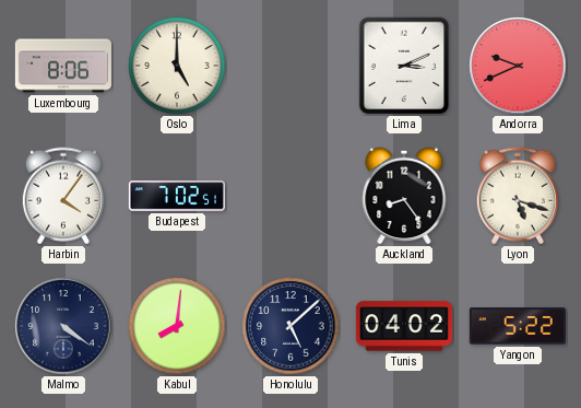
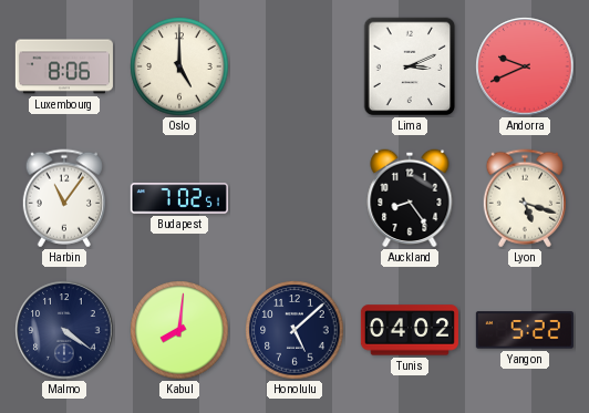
Harbin: 4:06 -> 11:06
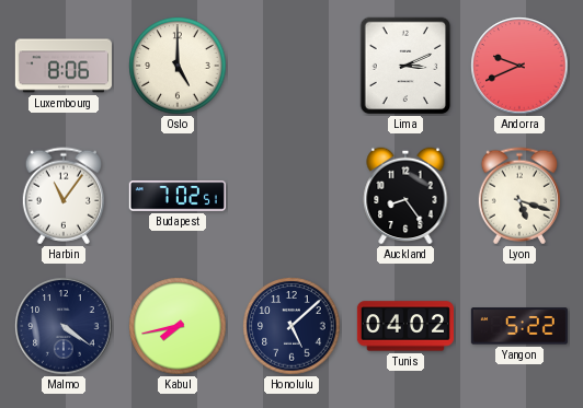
Kabul: 8:01 -> 7:43
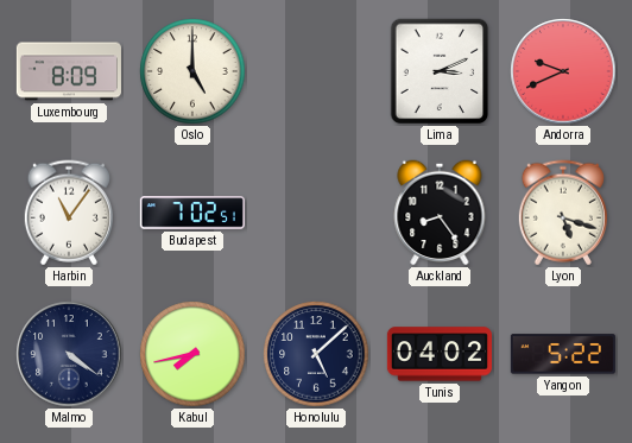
Luxembourg: 8:06 -> 8:09
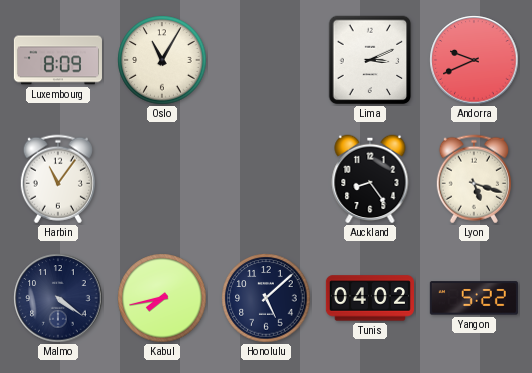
Oslo: 5:00 -> 11:05
Budapest: 7:02 -> none
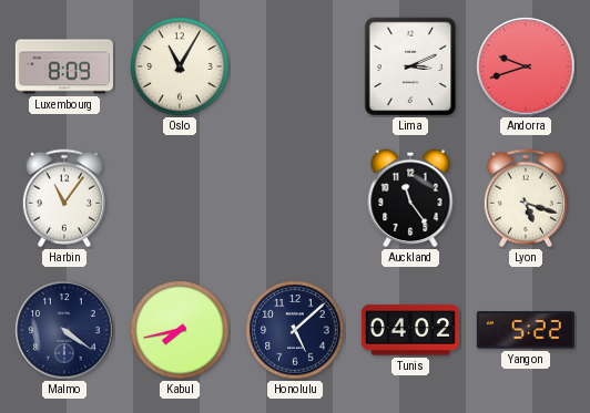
Andorra: 9:41 -> 9:42
Auckland: 8:24 -> 11:24
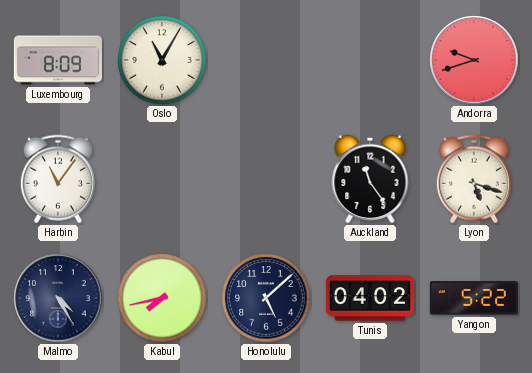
Lima: 3:11 -> none
Malmo: 4:21 -> 4:25
